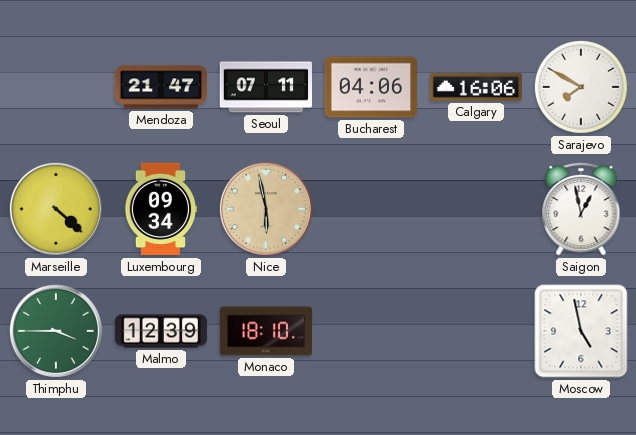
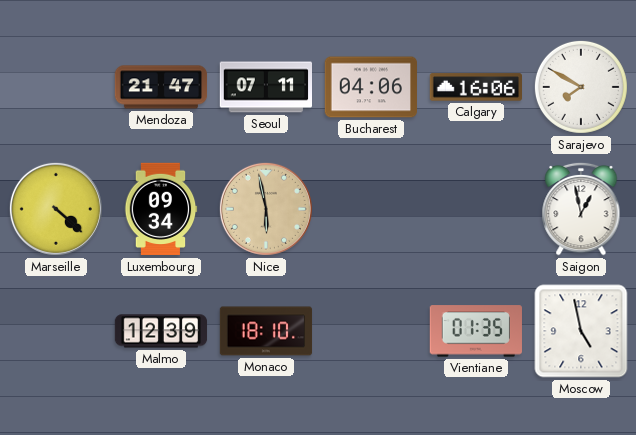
Thimphu: 3:45 -> none
Vientiane: none -> 01:35
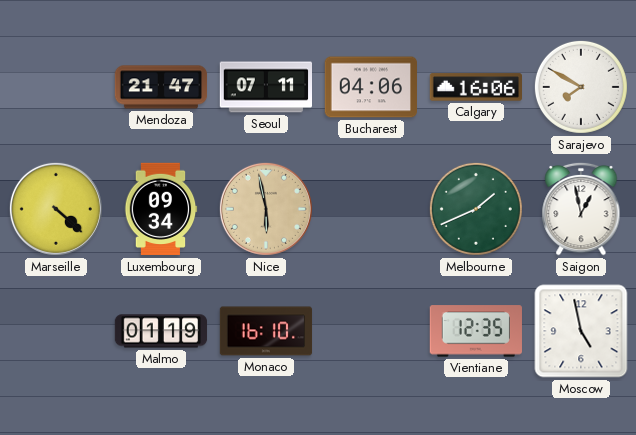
Melbourne: none -> 1:41
Malmo: 12:39 -> 01:19
Monaco: 18:10 -> 16:10
Vientiane: 01:35 -> 12:35
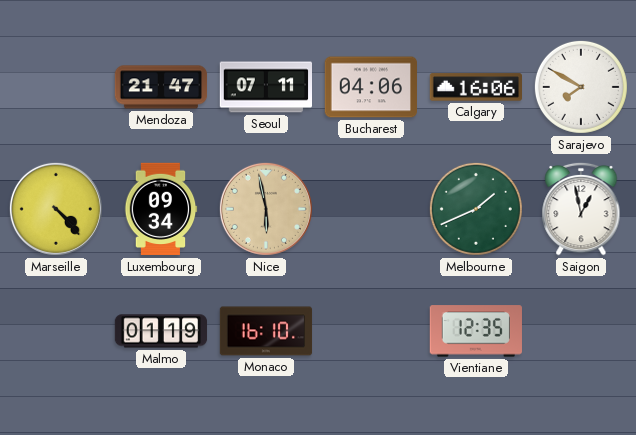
Marseille: 4:22 -> 4:23
Moscow: 4:58 -> none
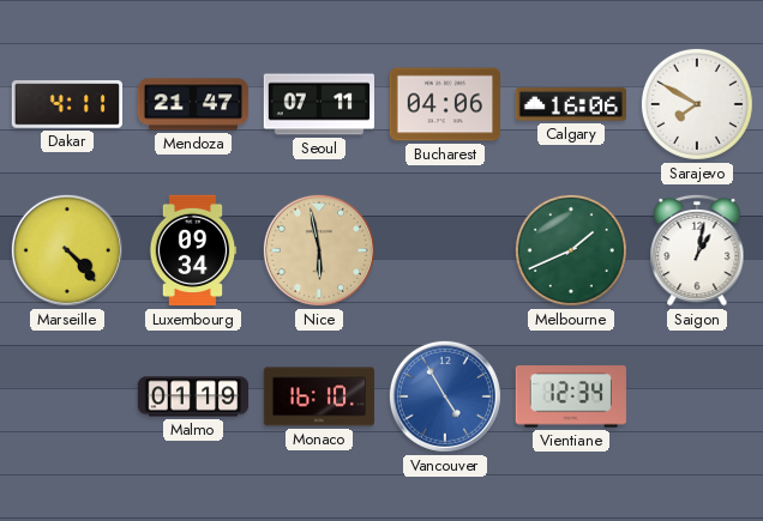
Dakar: none -> 4:11
Saigon: 12:58 -> 1:02
Vancouver: none -> 4:55
Vientiane: 12:35 -> 12:34
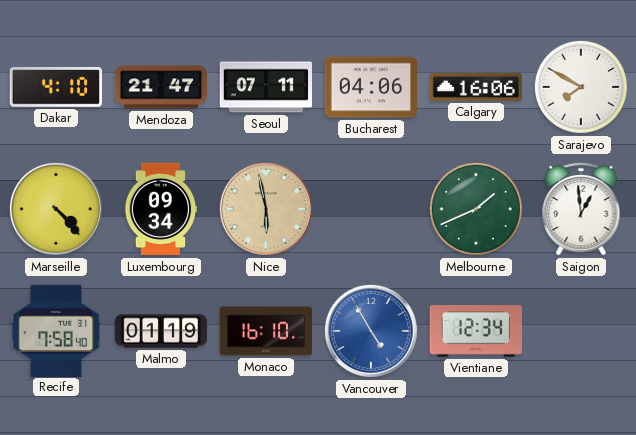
Dakar: 4:11 -> 4:10
Saigon: 1:02 -> 12:59
Recife: none -> 7:58
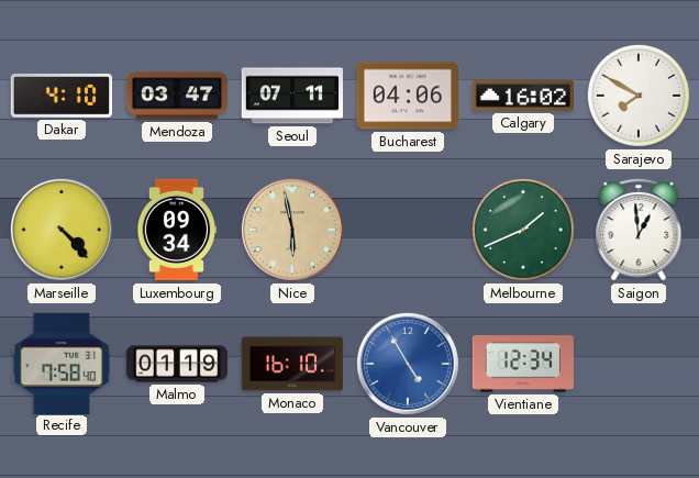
Mendoza: 21:47 -> 03:47
Calgary: 16:06 -> 16:02
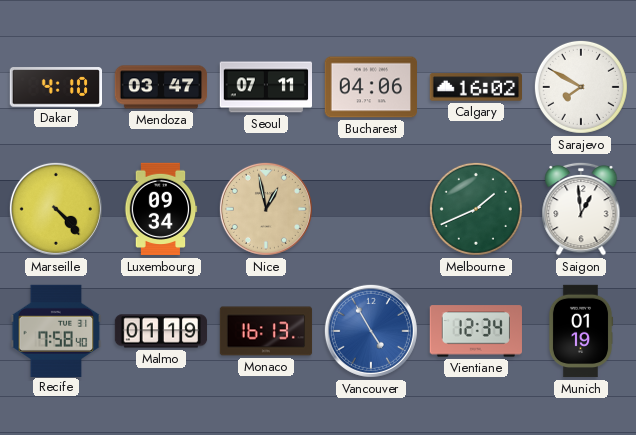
Nice: 5:58 -> 12:58
Monaco: 16:10 -> 16:13
Munich: none -> 01:19
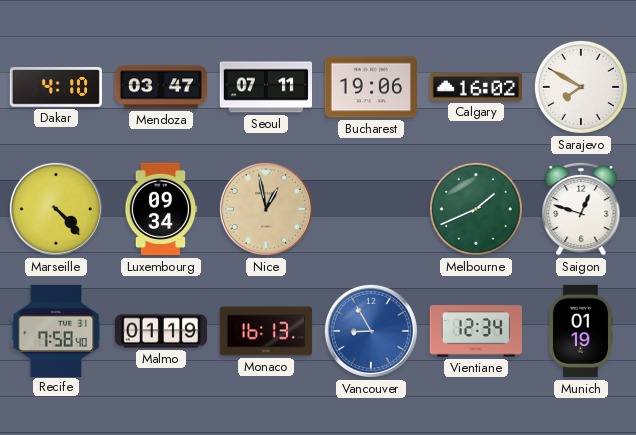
Bucharest: 04:06 -> 19:06
Saigon: 12:59 -> 12:48
Vancouver: 4:55 -> 8:55
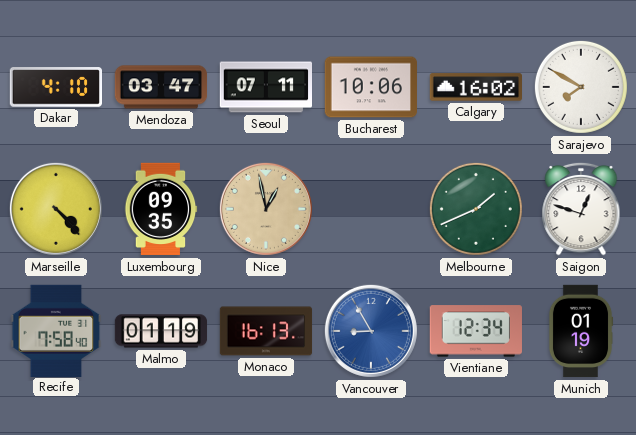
Bucharest: 19:06 -> 10:06
Luxembourg: 09:34 -> 09:35
